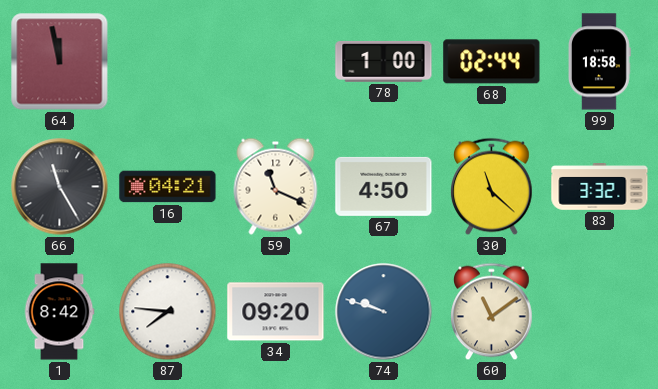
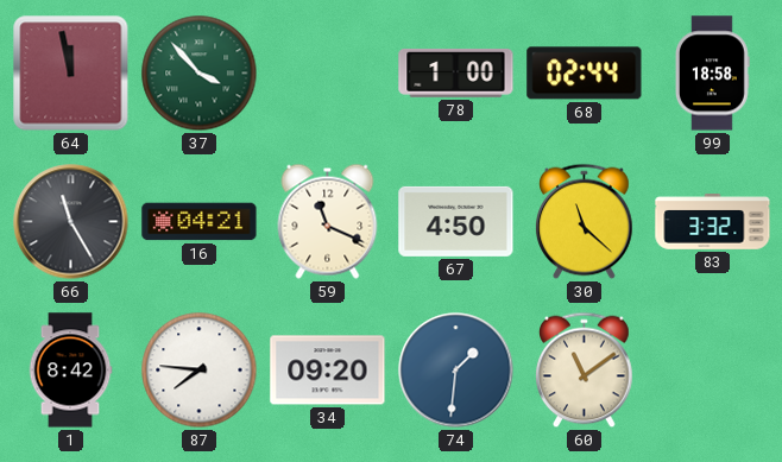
37: none -> 3:53
74: 9:48 -> 1:31
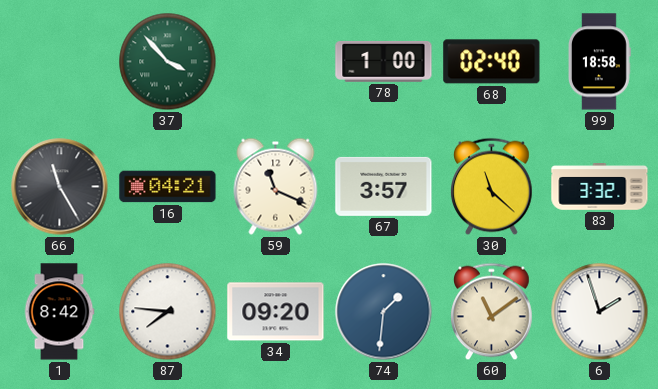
64: 11:58 -> none
68: 02:44 -> 02:40
67: 4:50 -> 3:57
6: none -> 1:57
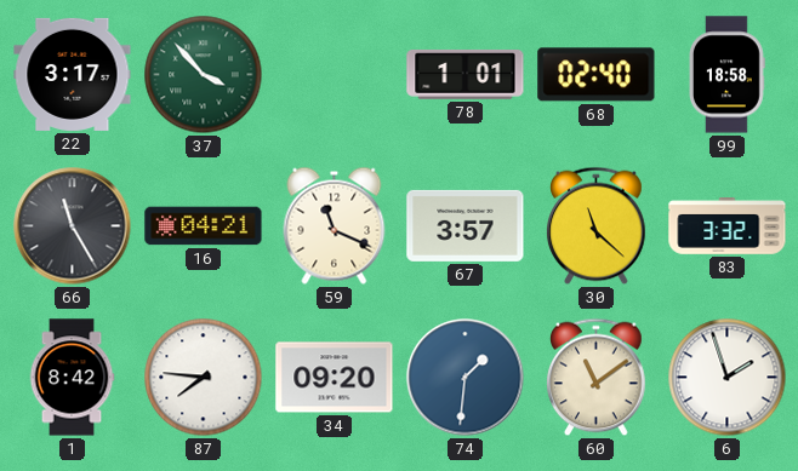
22: none -> 3:17
78: 1:00 -> 1:01
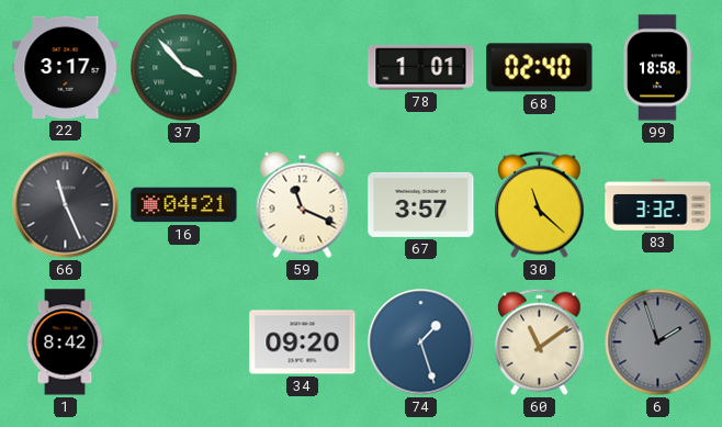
66: 11:25 -> 11:26
87: 7:46 -> none
74: 1:31 -> 1:27
6 dial: white -> grey
